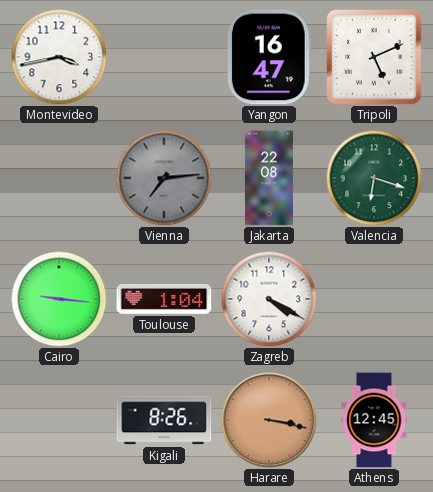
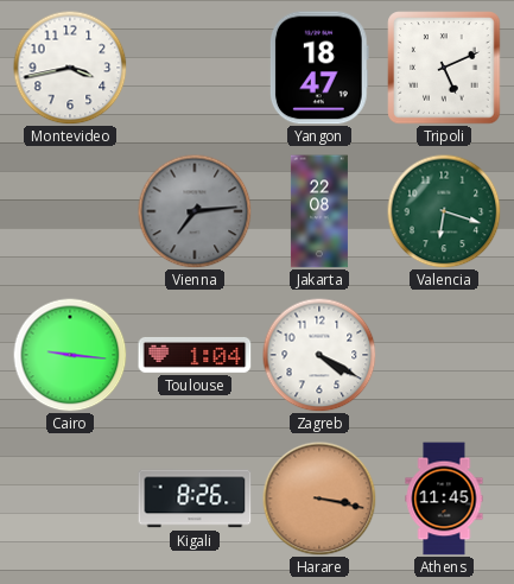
Yangon: 16:47 -> 18:47
Athens: 12:45 -> 11:45
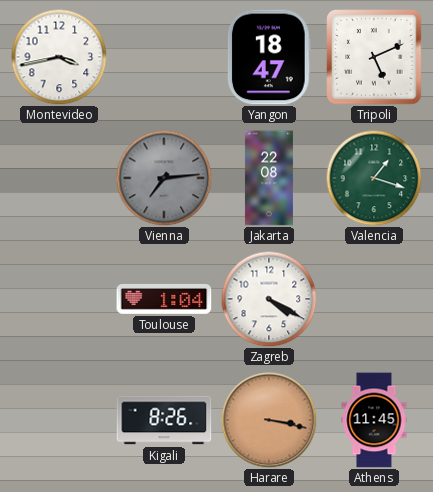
Valencia: 6:18 -> 1:18
Cairo: 9:16 -> none
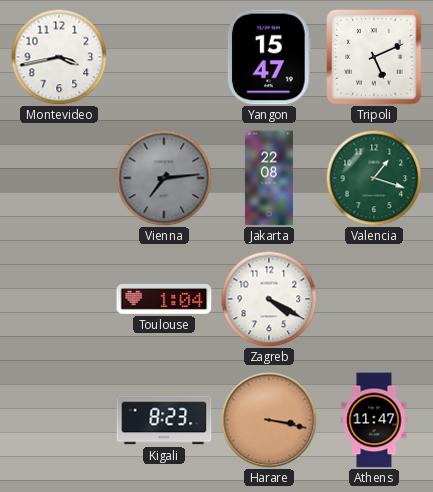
Yangon: 18:47 -> 15:47
Kigali: 8:26 -> 8:23
Athens: 11:45 -> 11:47
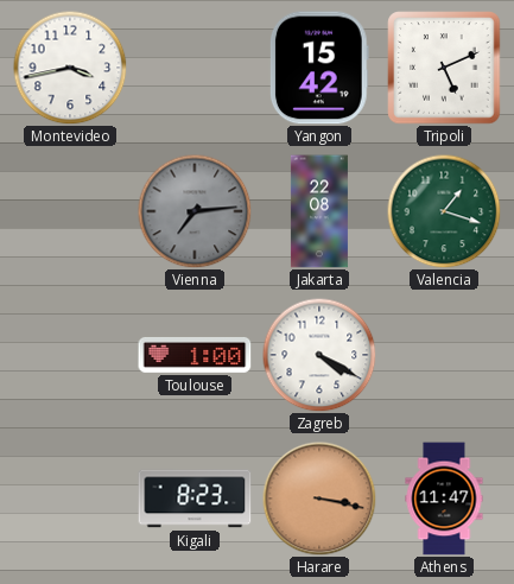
Yangon: 15:47 -> 15:42
Toulouse: 1:04 -> 1:00
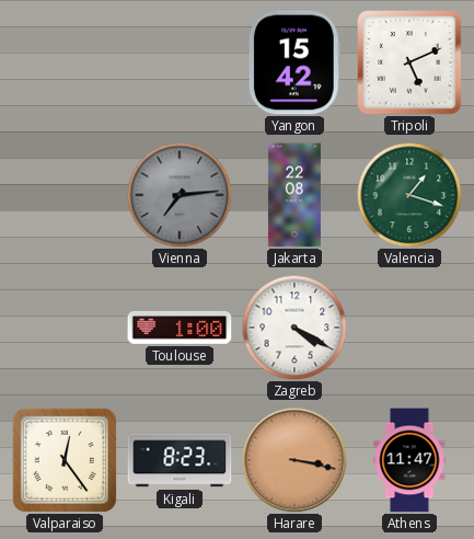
Montevideo: 3:43 -> none
Valparaiso: none -> 12:24
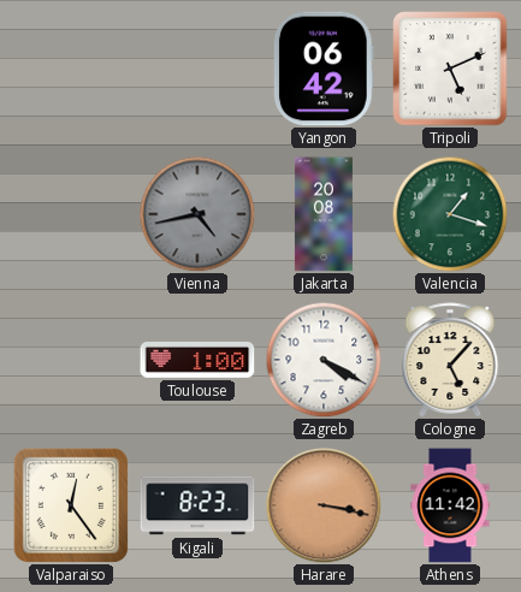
Yangon: 15:42 -> 06:42
Vienna: 7:14 -> 4:43
Jakarta: 22:08 -> 20:08
Cologne: none -> 5:07
Athens: 11:47 -> 11:42
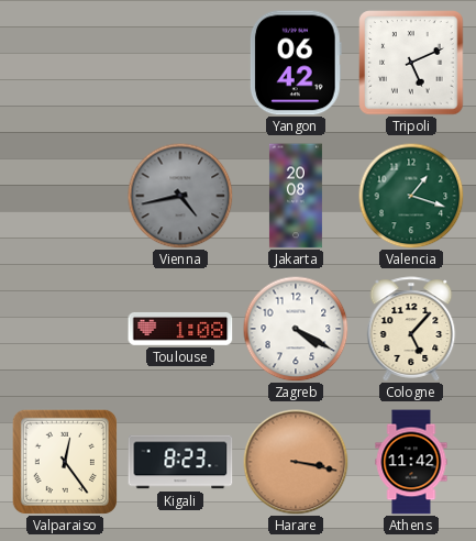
Toulouse: 1:00 -> 1:08
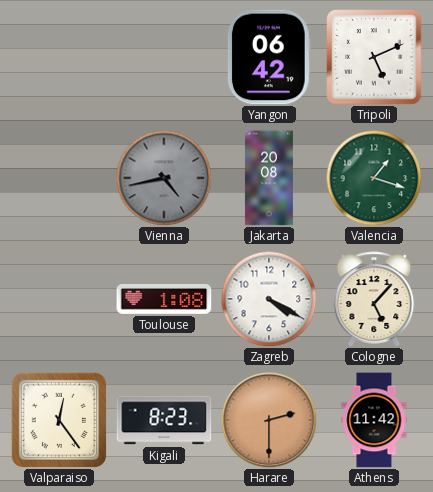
Harare: 3:17 -> 2:30
